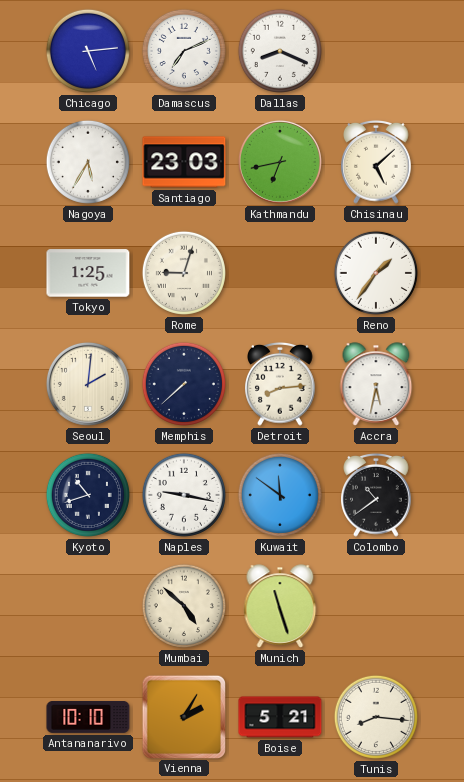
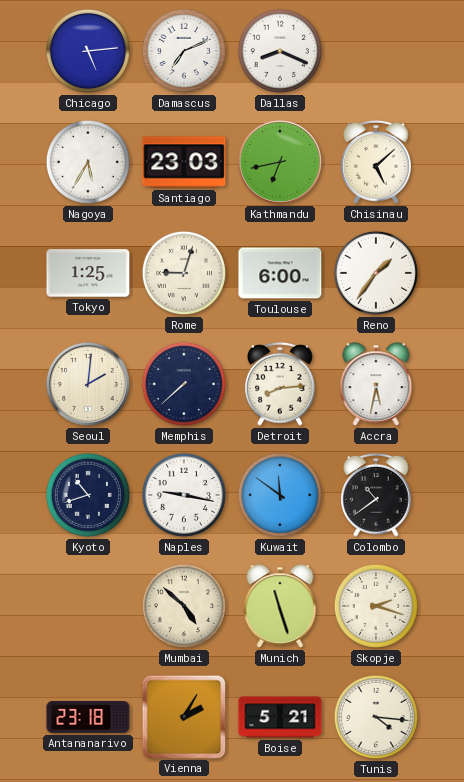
Toulouse: none -> 6:00
Skopje: none -> 2:18
Antananarivo: 10:10 -> 23:18
Tunis: 8:16 -> 4:16
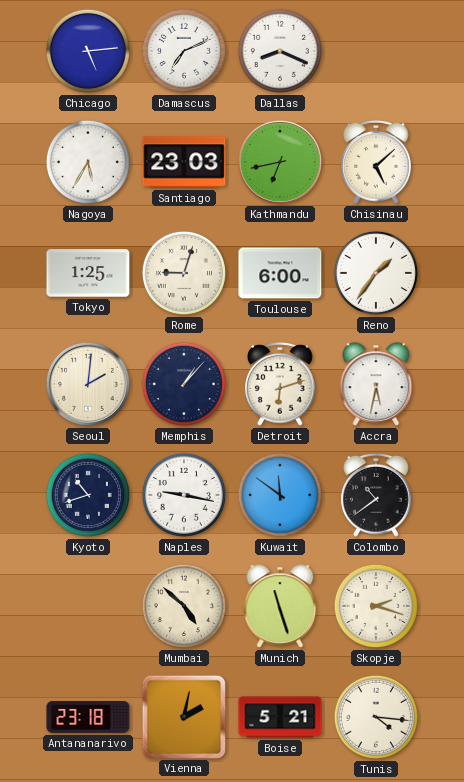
Memphis: 7:38 -> 1:07
Detroit: 8:14 -> 6:12
Vienna: 2:05 -> 2:02
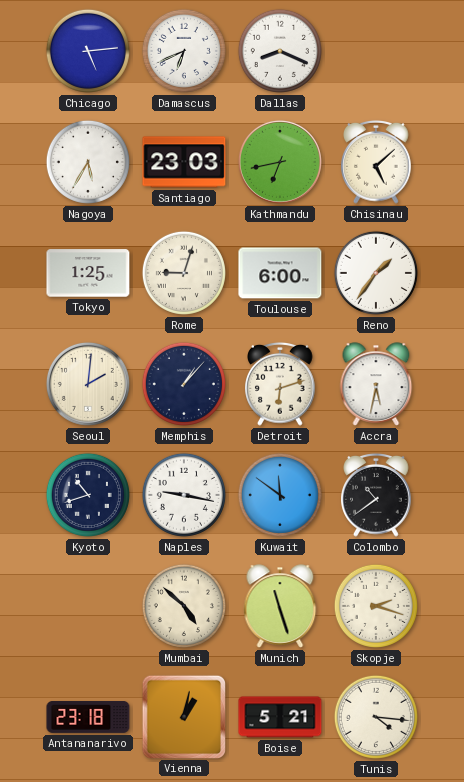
Damascus: 7:11 -> 6:41
Vienna: 2:02 -> 1:02
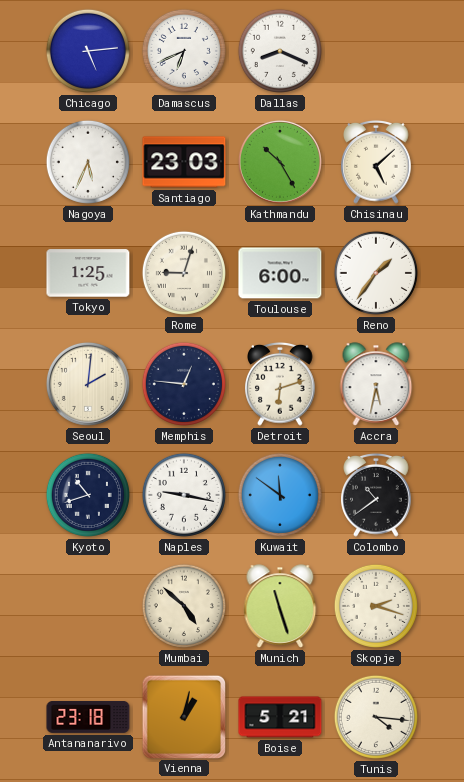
Nagoya: 5:35 -> 5:34
Kathmandu: 6:43 -> 10:25
Memphis: 1:07 -> 12:46
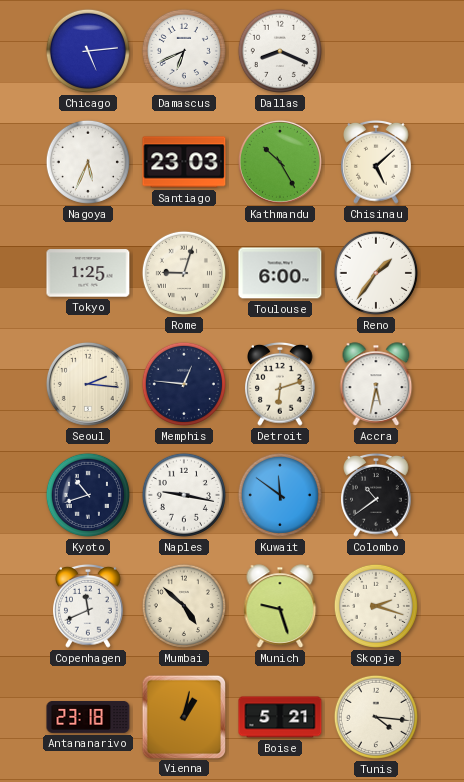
Seoul: 2:01 -> 2:16
Copenhagen: none -> 11:41
Munich: 11:27 -> 9:27
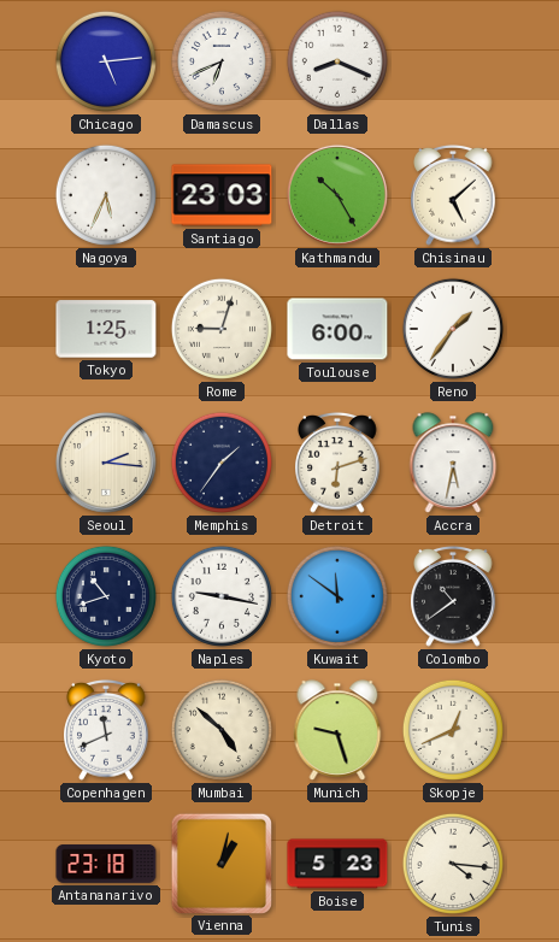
Memphis: 12:46 -> 1:36
Skopje: 2:18 -> 12:41
Boise: 5:21 -> 5:23
